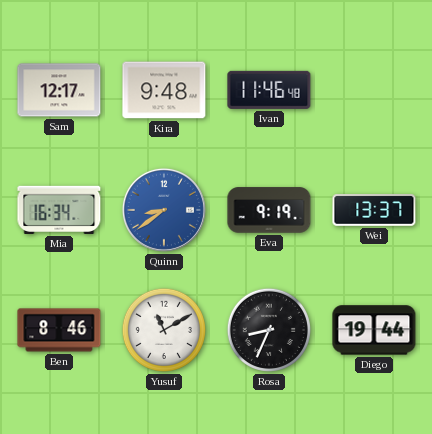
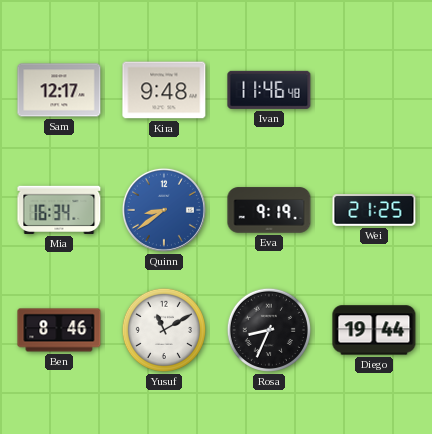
Wei: 13:37 -> 21:25
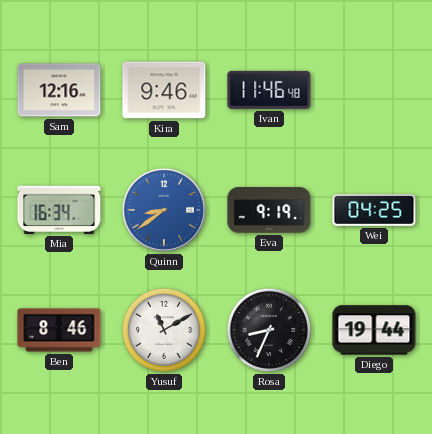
Sam: 12:17 -> 12:16
Kira: 9:48 -> 9:46
Wei: 21:25 -> 04:25
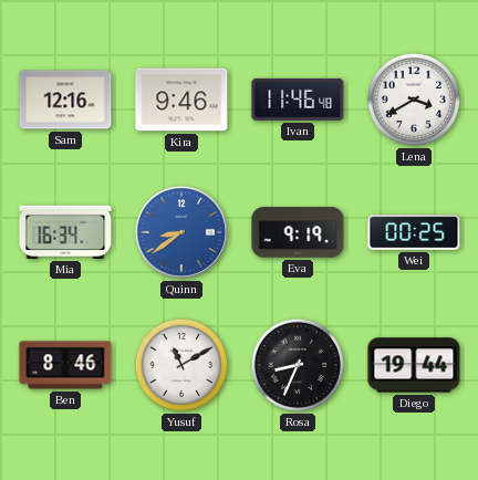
Lena: none -> 3:40
Wei: 04:25 -> 00:25
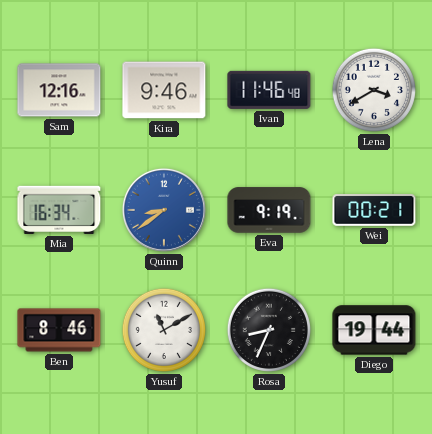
Wei: 00:25 -> 00:21
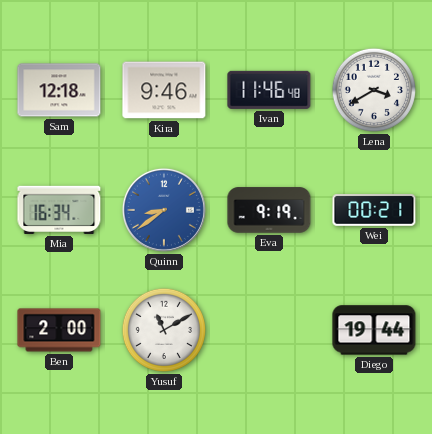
Sam: 12:16 -> 12:18
Ben: 8:46 -> 2:00
Rosa: 8:34 -> none
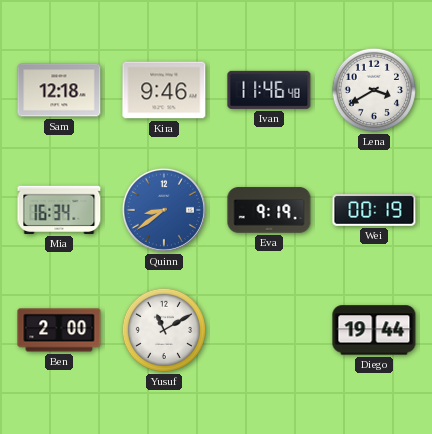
Wei: 00:21 -> 00:19
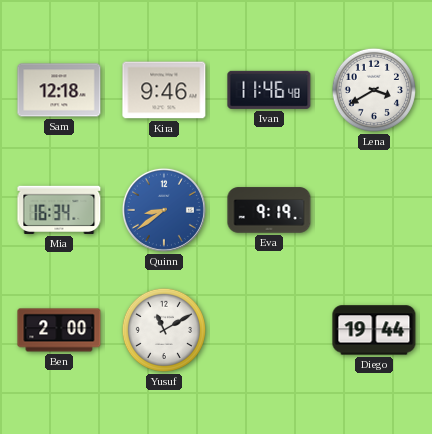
Wei: 00:19 -> none
